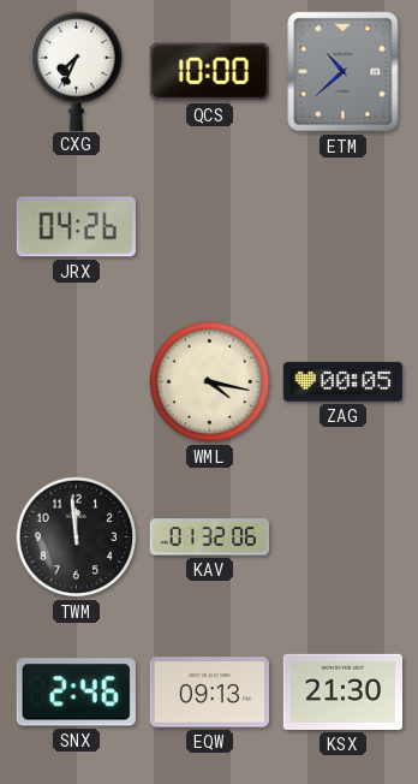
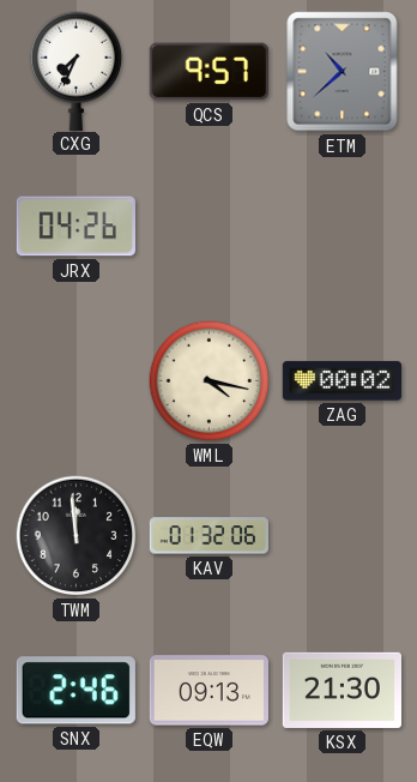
QCS: 10:00 -> 9:57
ZAG: 00:05 -> 00:02
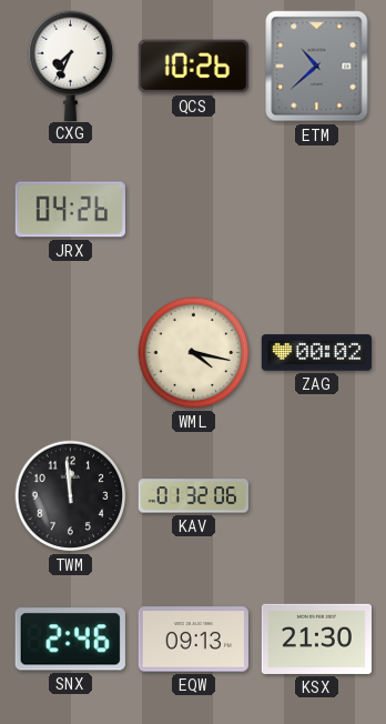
QCS: 9:57 -> 10:26
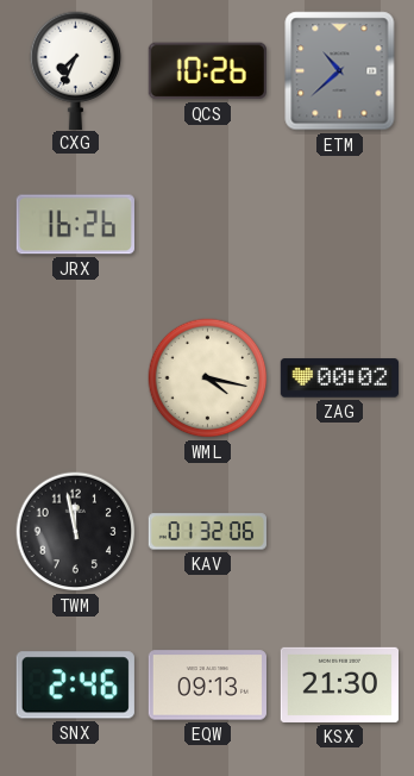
JRX: 04:26 -> 16:26
TWM: 11:59 -> 11:58
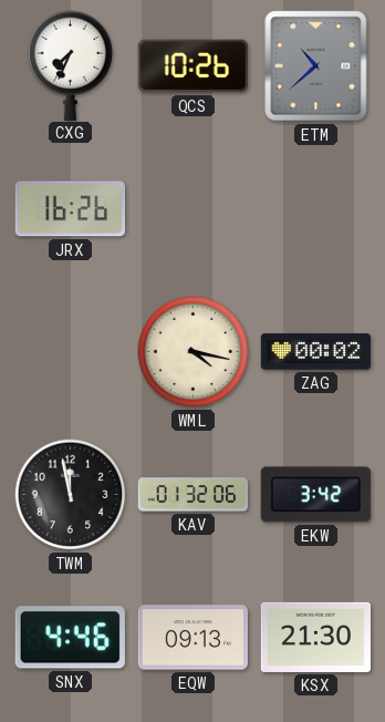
EKW: none -> 3:42
SNX: 2:46 -> 4:46
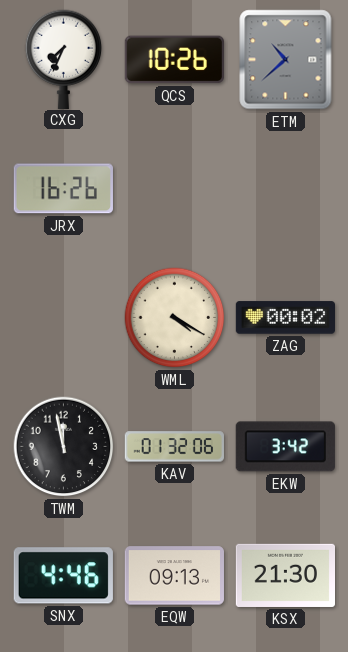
WML: 4:17 -> 4:20
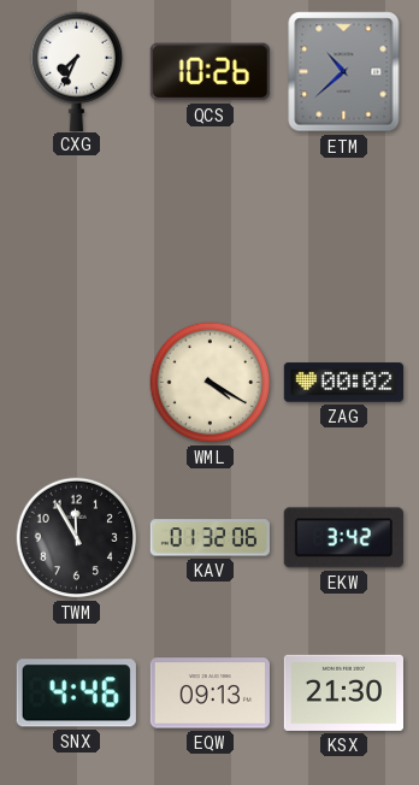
JRX: 16:26 -> none
TWM: 11:58 -> 11:55
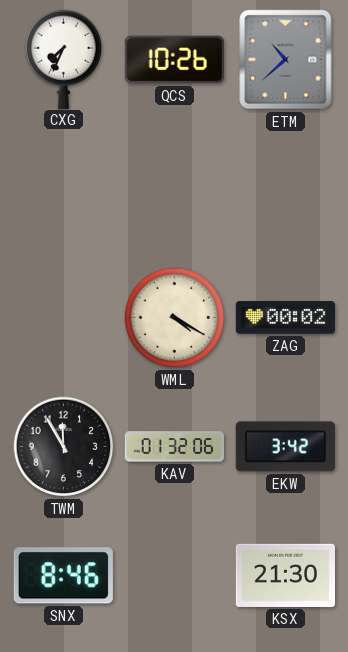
SNX: 4:46 -> 8:46
EQW: 09:13 -> none
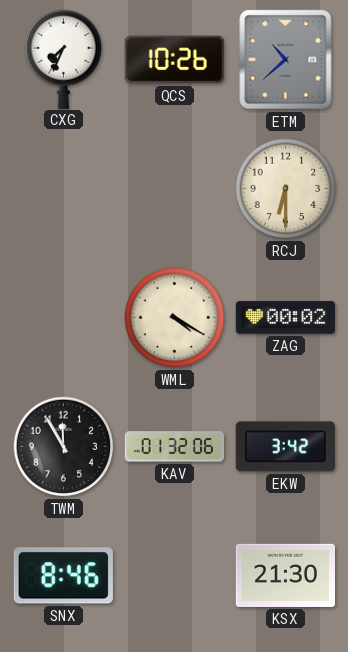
RCJ: none -> 6:30
